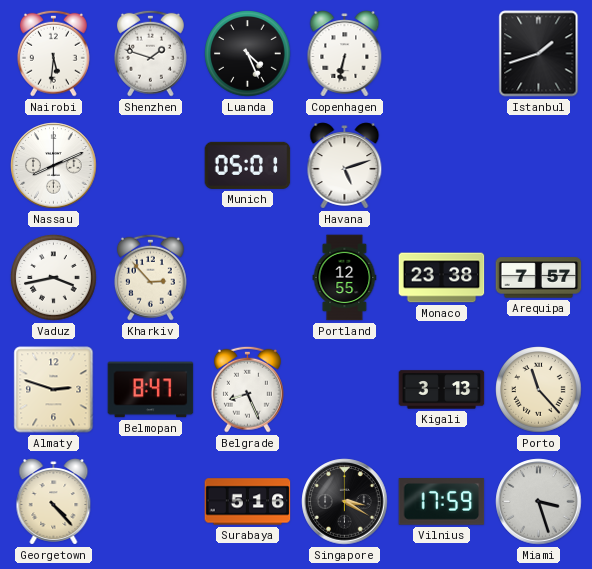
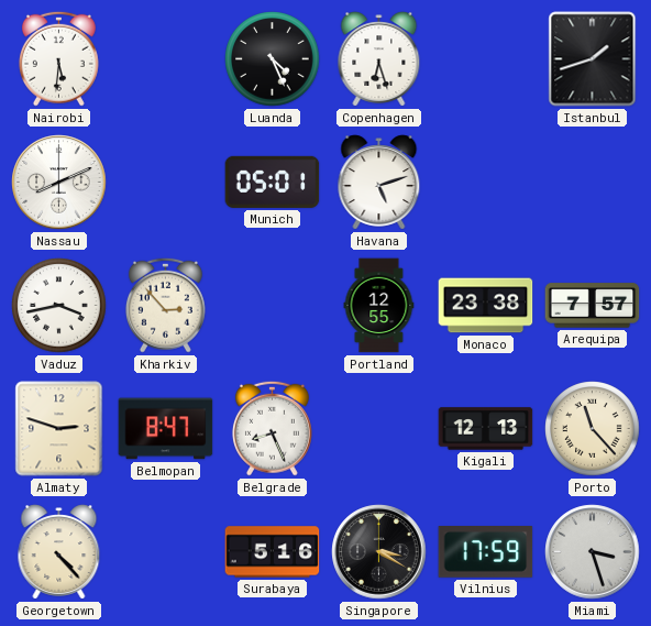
Shenzhen: 1:48 -> none
Copenhagen: 6:32 -> 6:27
Kigali: 3:13 -> 12:13
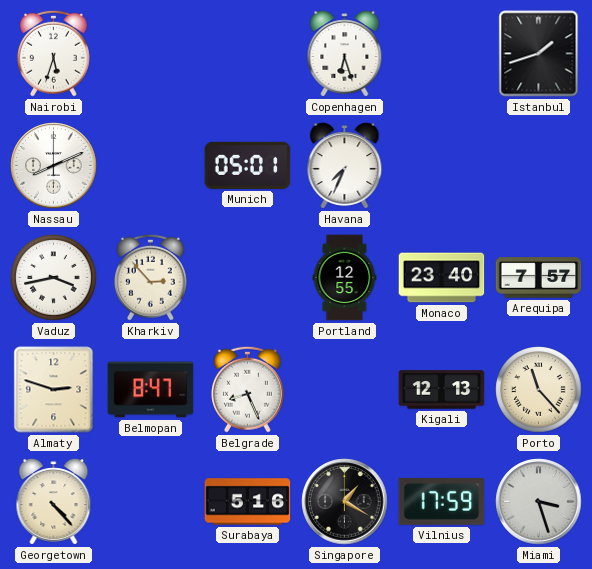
Nairobi: 5:31 -> 5:33
Luanda: 4:26 -> none
Havana: 5:12 -> 7:34
Monaco: 23:38 -> 23:40
Singapore: 3:20 -> 1:20
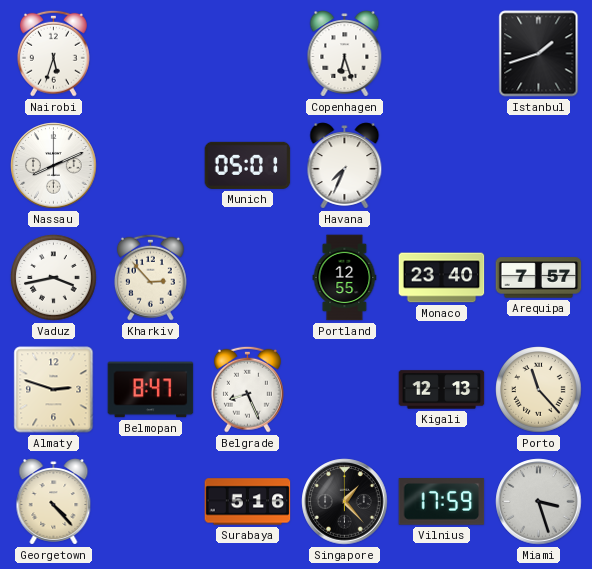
Singapore: 1:20 -> 1:23
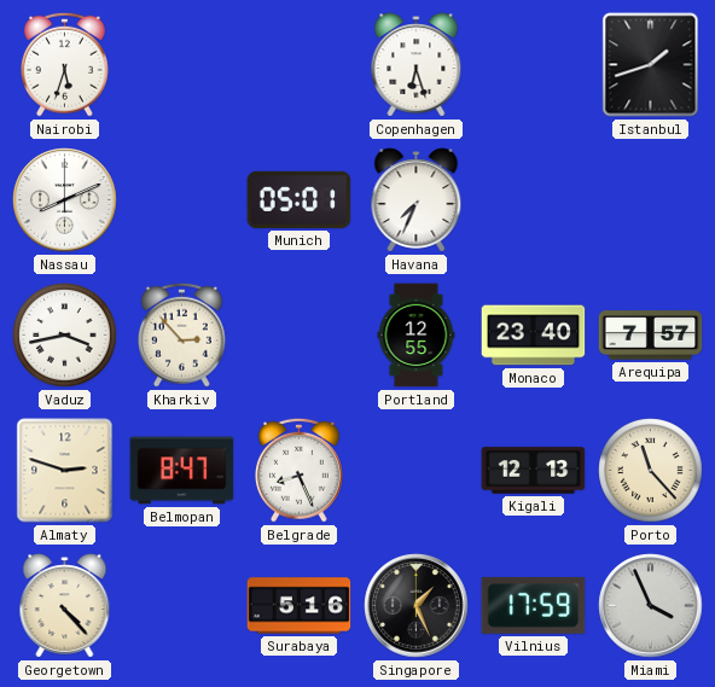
Singapore: 1:23 -> 1:26
Miami: 3:27 -> 3:56
